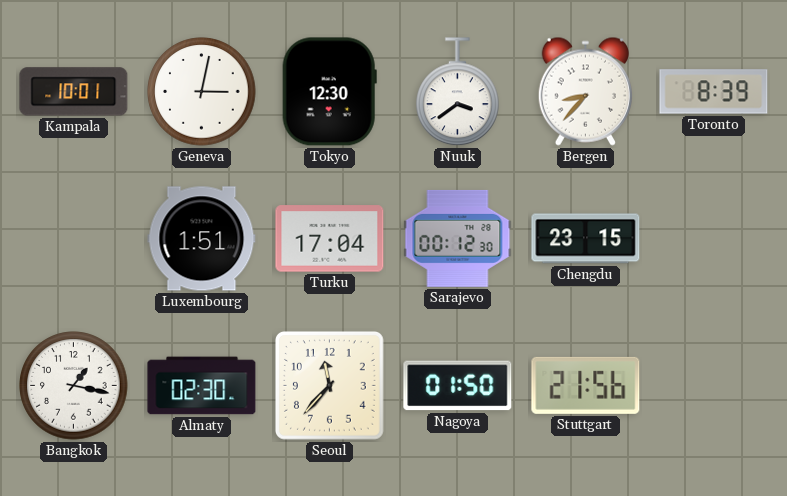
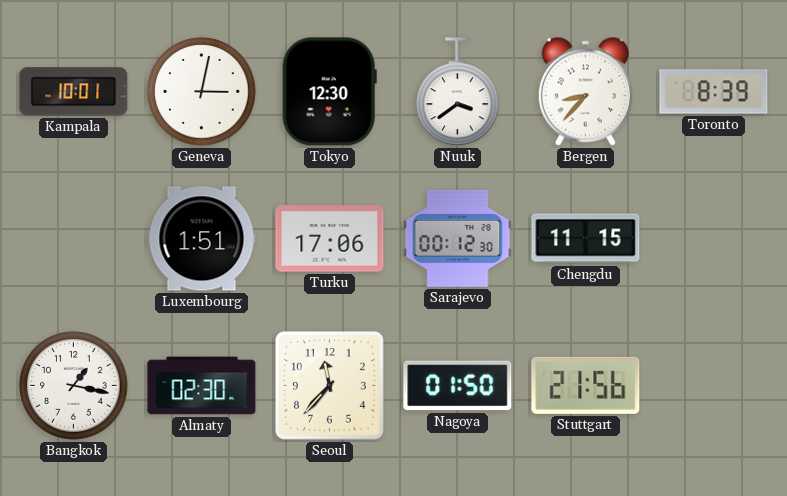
Turku: 17:04 -> 17:06
Chengdu: 23:15 -> 11:15
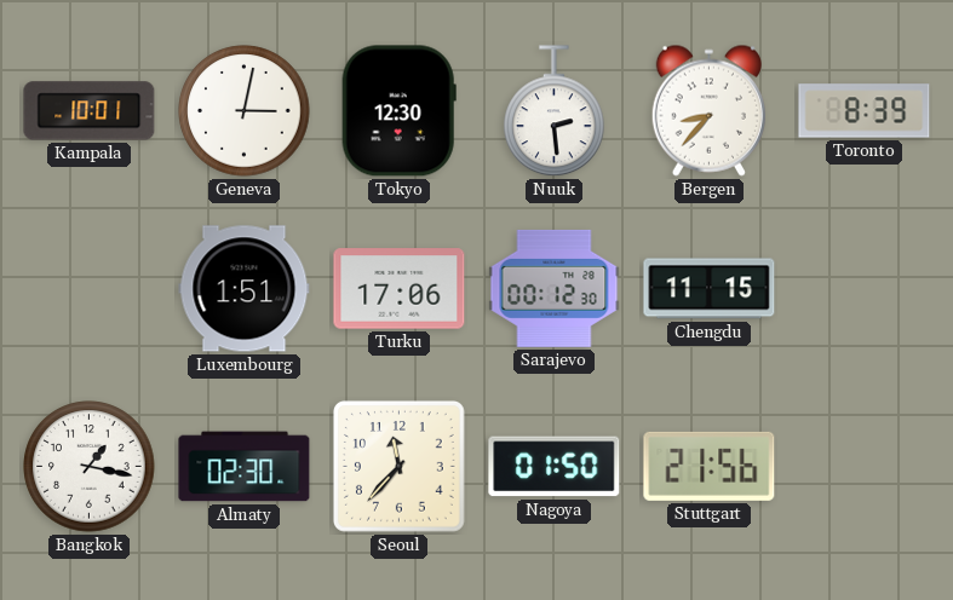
Nuuk: 3:39 -> 2:29
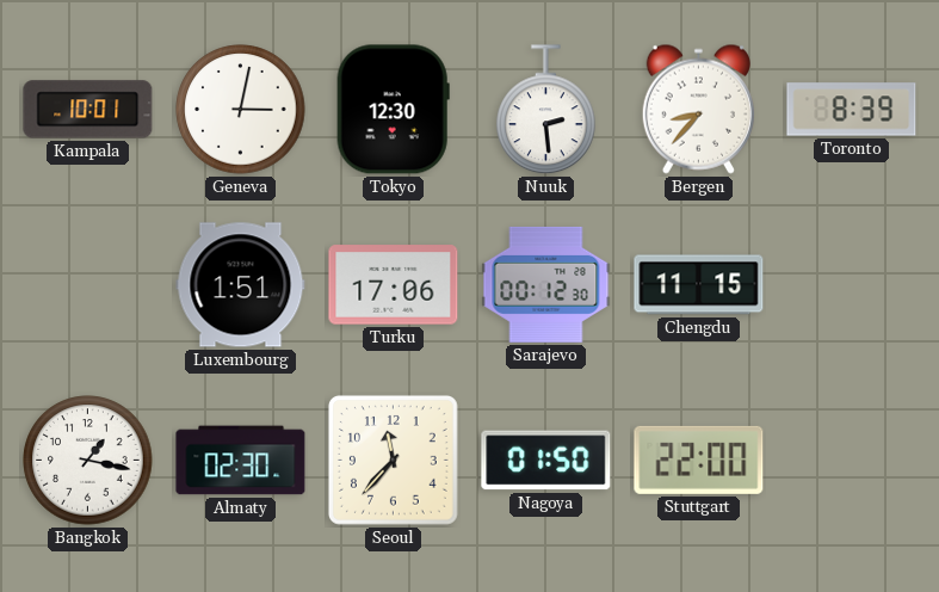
Stuttgart: 21:56 -> 22:00
